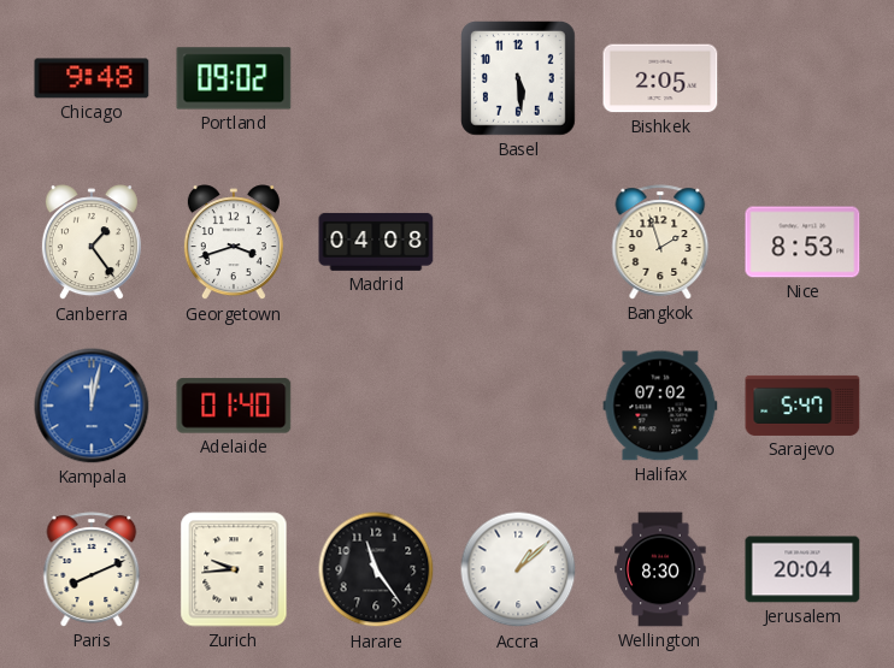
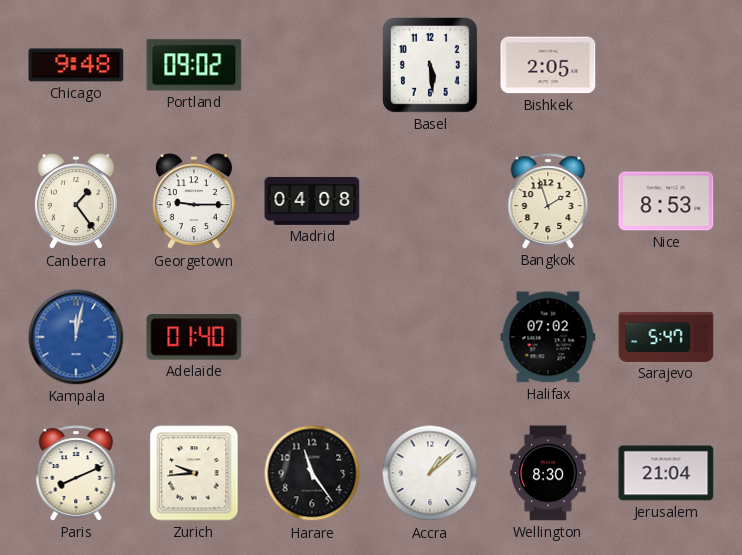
Georgetown: 3:42 -> 9:15
Jerusalem: 20:04 -> 21:04
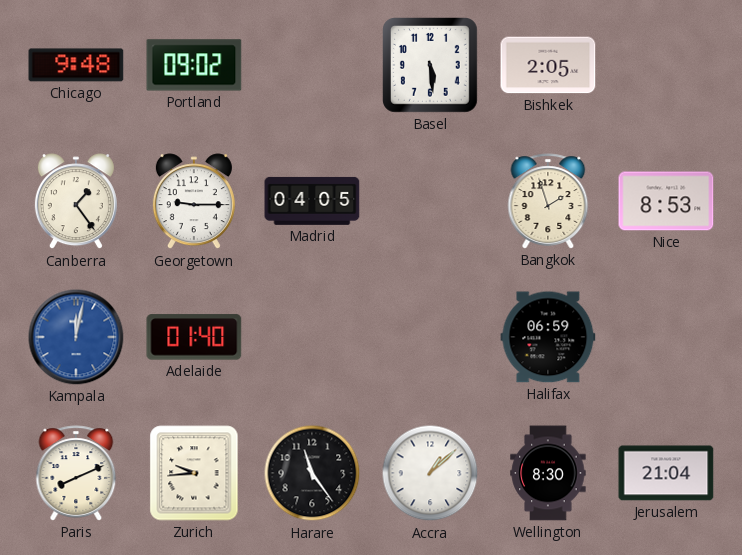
Madrid: 04:08 -> 04:05
Halifax: 07:02 -> 06:59
Sarajevo: 5:47 -> none
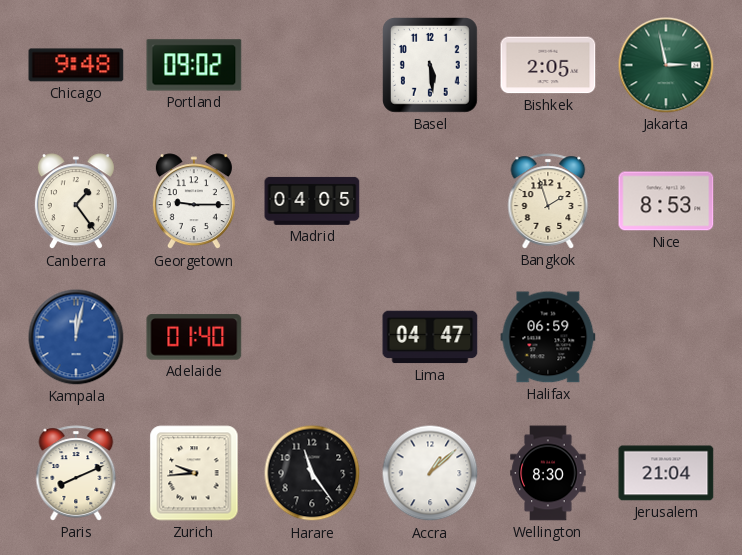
Jakarta: none -> 2:58
Lima: none -> 04:47
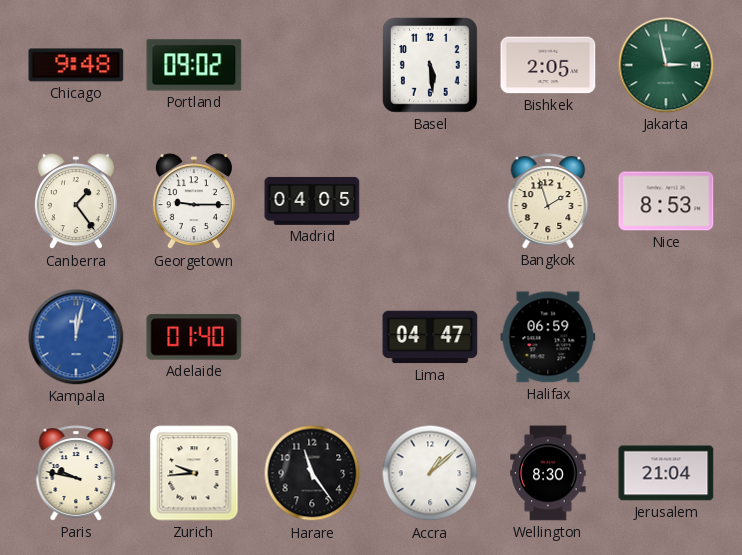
Paris: 8:11 -> 9:47
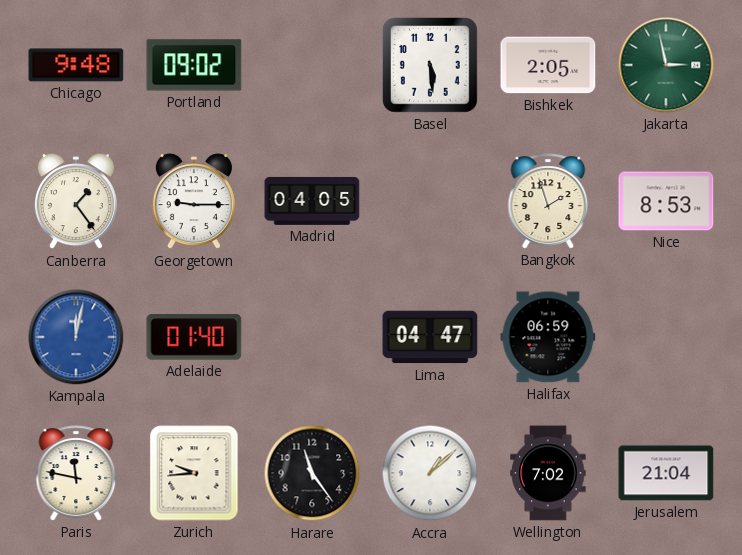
Paris: 9:47 -> 11:47
Wellington: 8:30 -> 7:02
